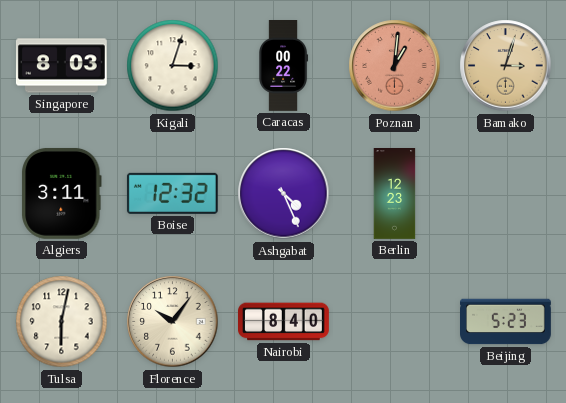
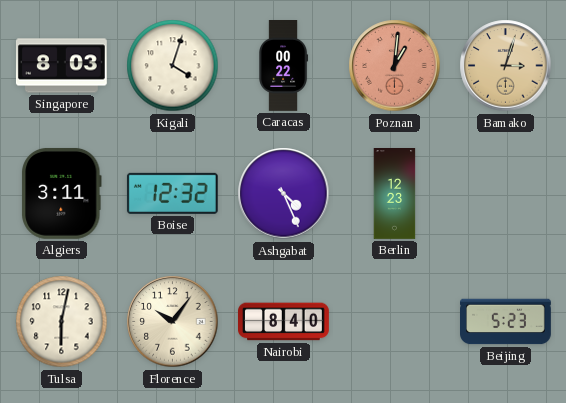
Kigali: 3:03 -> 4:03
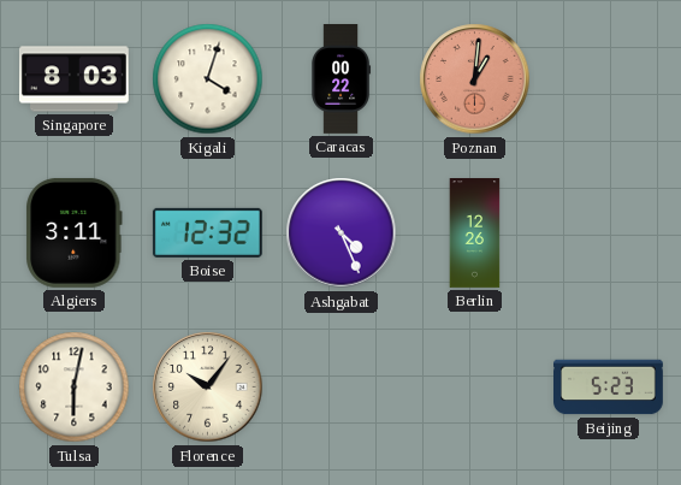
Bamako: 3:03 -> none
Berlin: 12:23 -> 12:26
Nairobi: 8:40 -> none
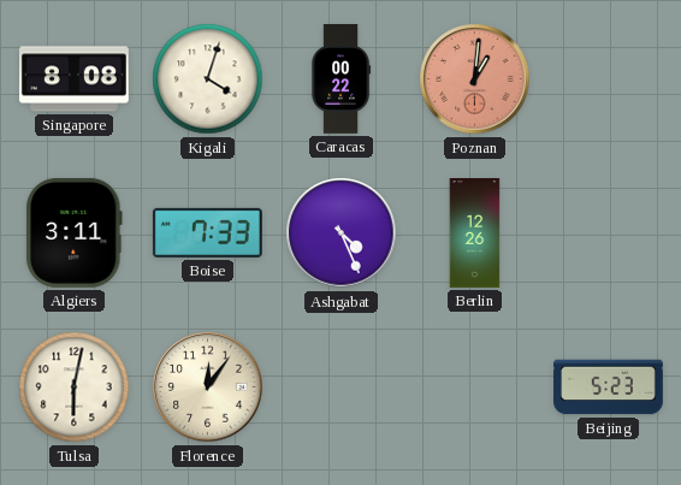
Singapore: 8:03 -> 8:08
Boise: 12:32 -> 7:33
Florence: 10:06 -> 12:06
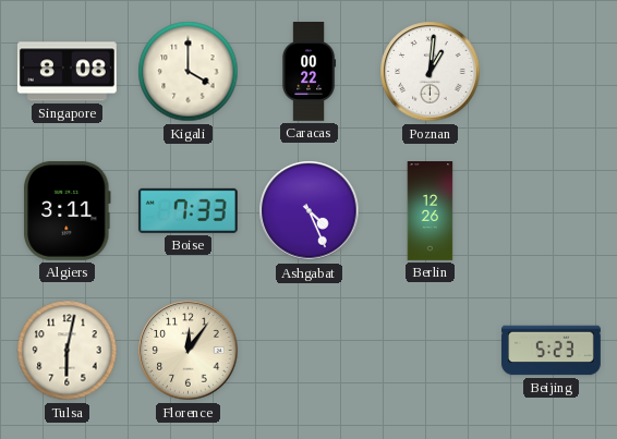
Kigali: 4:03 -> 4:00
Poznan dial: salmon -> white
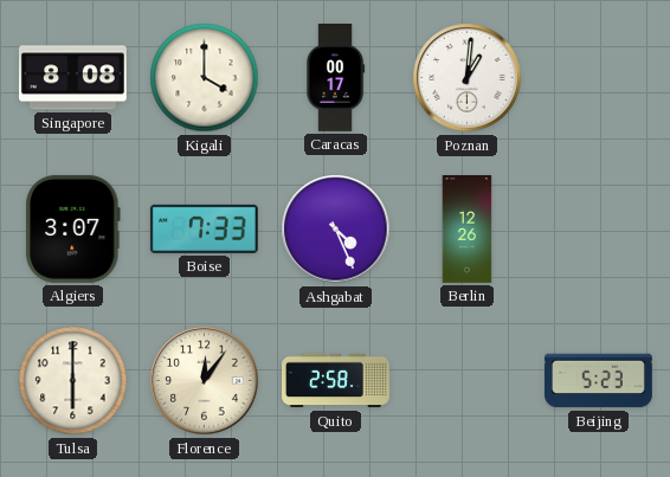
Caracas: 00:22 -> 00:17
Algiers: 3:11 -> 3:07
Tulsa: 6:02 -> 6:00
Quito: none -> 2:58
